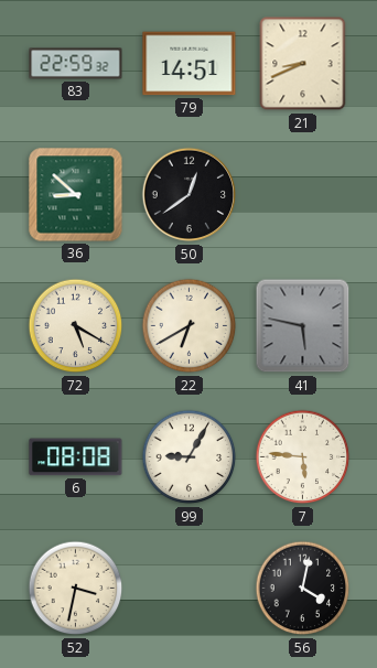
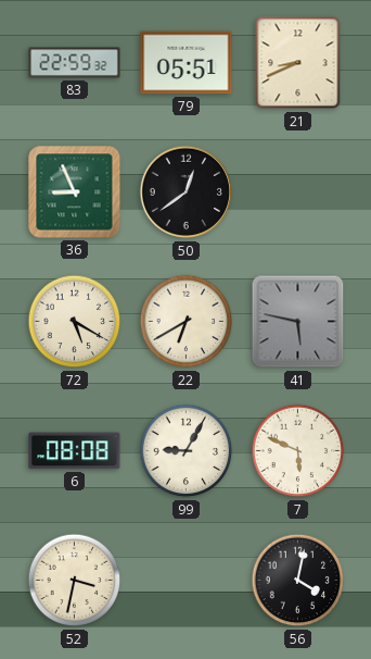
79: 14:51 -> 05:51
36: 8:52 -> 8:56
7: 5:46 -> 5:49
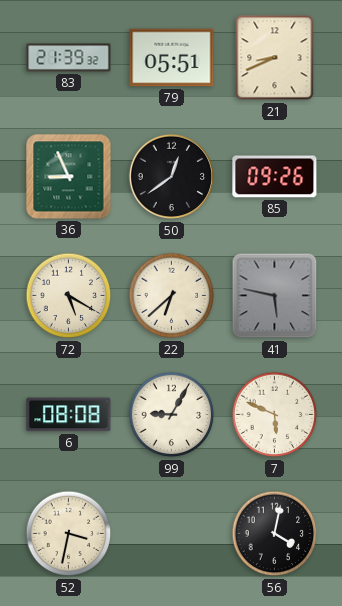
83: 22:59 -> 21:39
85: none -> 09:26
22: 6:40 -> 6:38
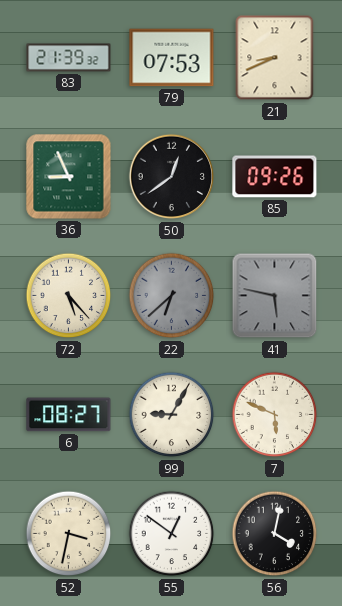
79: 05:51 -> 07:53
72: 5:20 -> 5:23
22 dial: cream -> grey
6: 08:08 -> 08:27
55: none -> 12:51
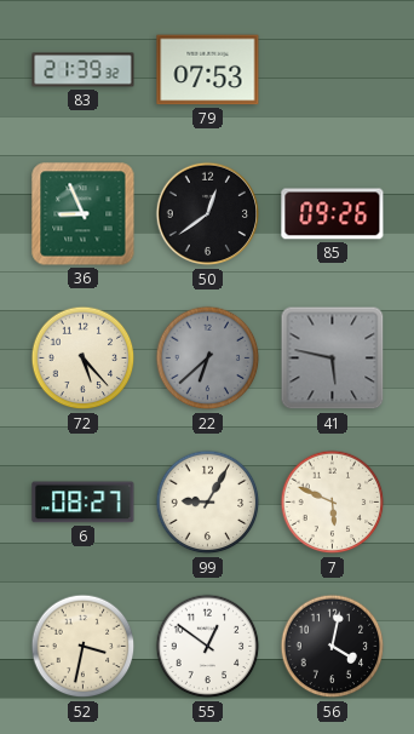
21: 8:41 -> none
